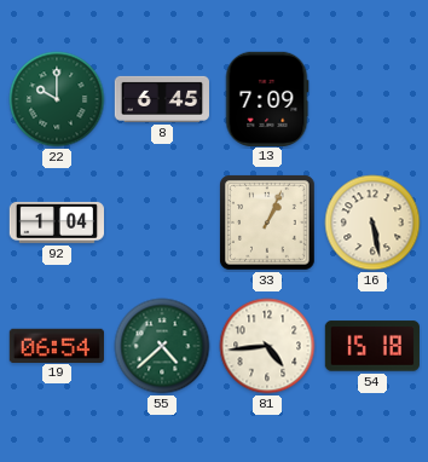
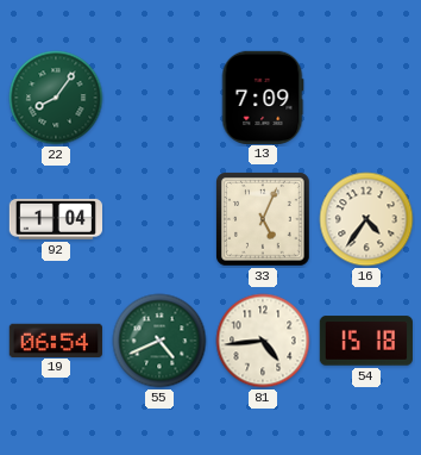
22: 10:00 -> 8:06
8: 6:45 -> none
33: 1:04 -> 5:04
16: 5:28 -> 4:36
55: 4:38 -> 4:41
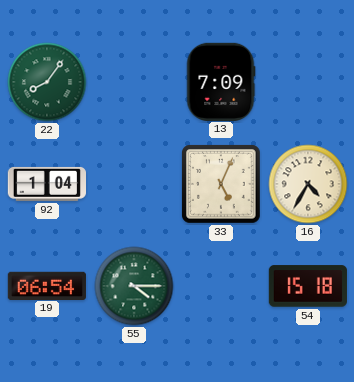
16: 4:36 -> 4:35
55: 4:41 -> 4:15
81: 4:44 -> none
